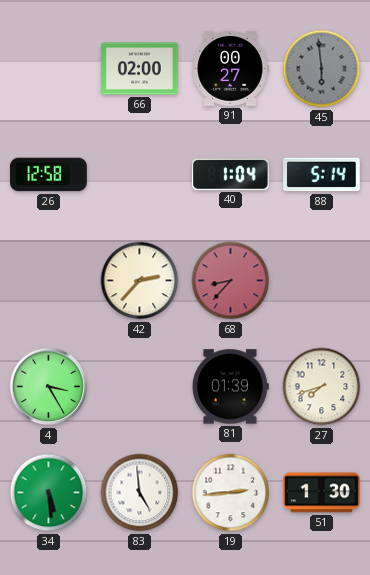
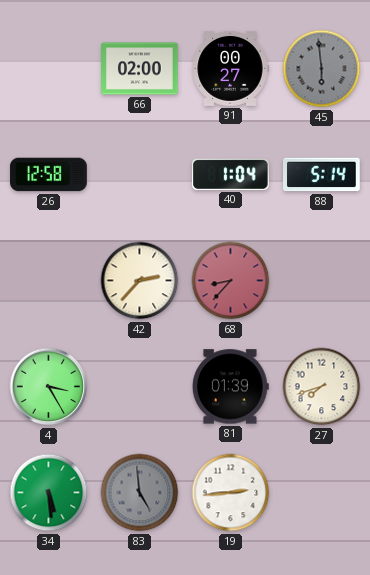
83 dial: white -> grey
51: 1:30 -> none
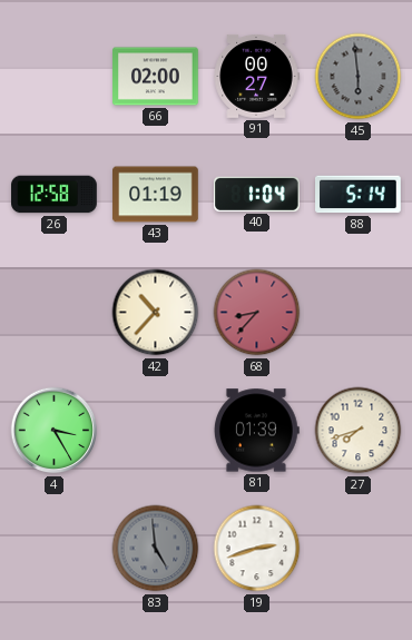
43: none -> 01:19
42: 2:37 -> 10:37
34: 5:29 -> none
19: 2:44 -> 2:42
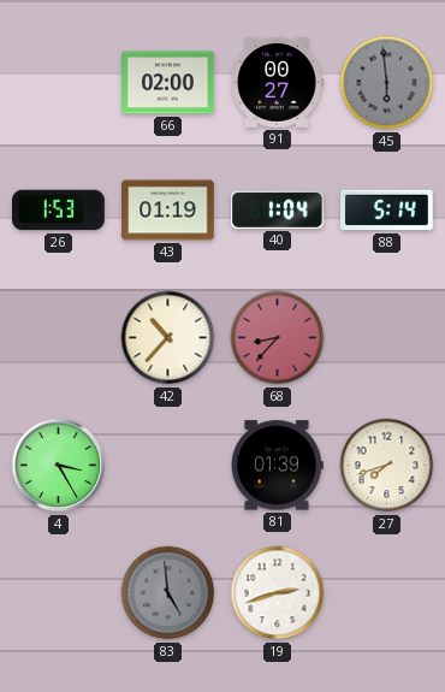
26: 12:58 -> 1:53
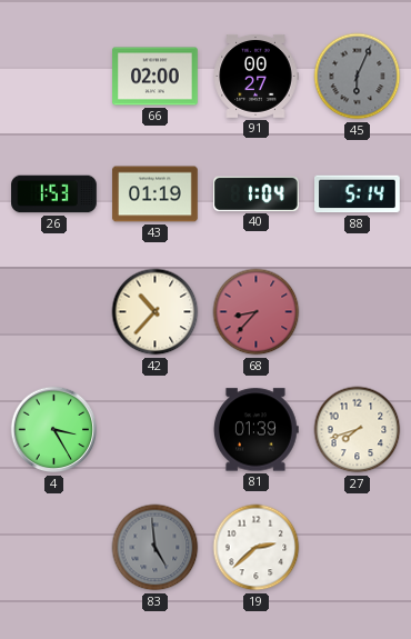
45: 5:59 -> 6:04
19: 2:42 -> 2:38
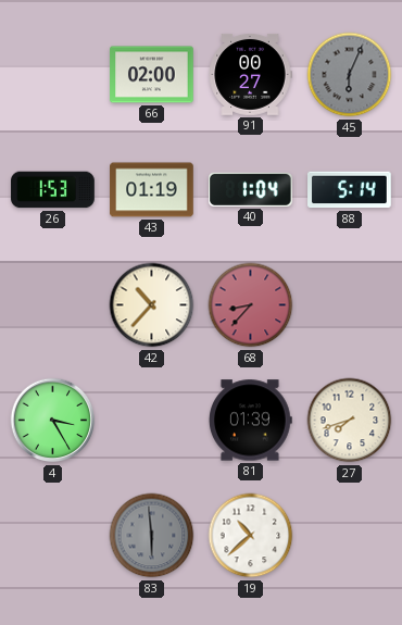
83: 4:59 -> 5:59
19: 2:38 -> 10:38
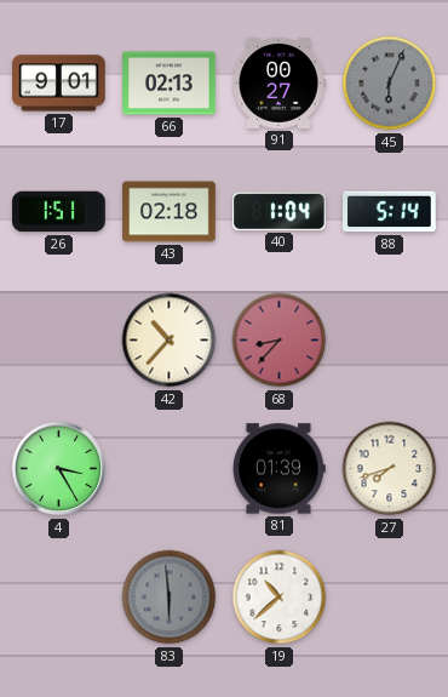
17: none -> 9:01
66: 02:00 -> 02:13
26: 1:53 -> 1:51
43: 01:19 -> 02:18
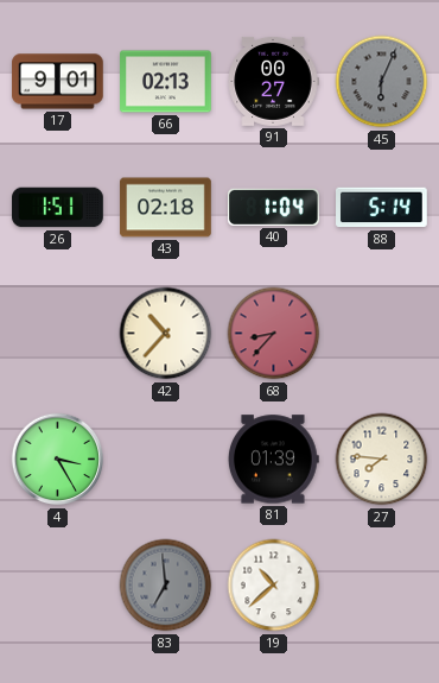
27: 7:42 -> 7:46
83: 5:59 -> 6:59
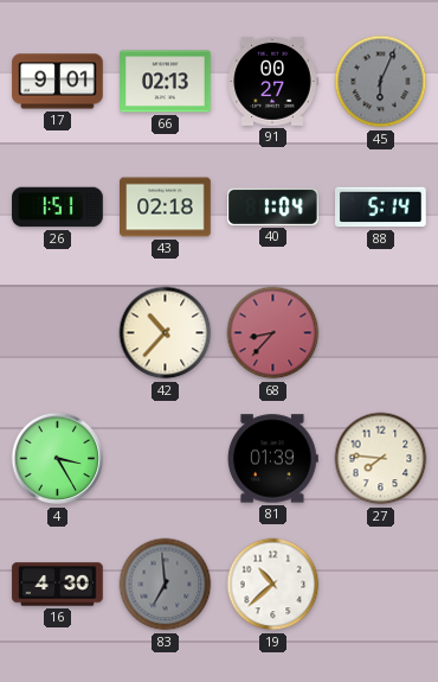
16: none -> 4:30
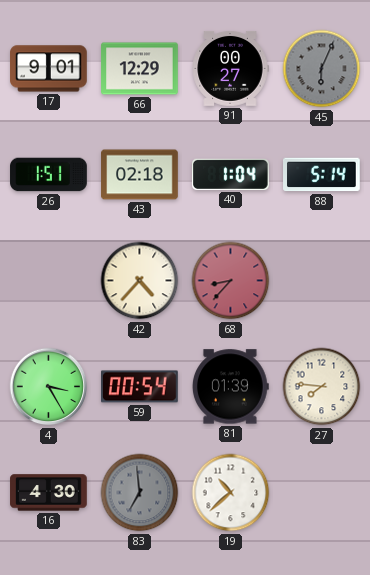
66: 02:13 -> 12:29
42: 10:37 -> 4:37
59: none -> 00:54
